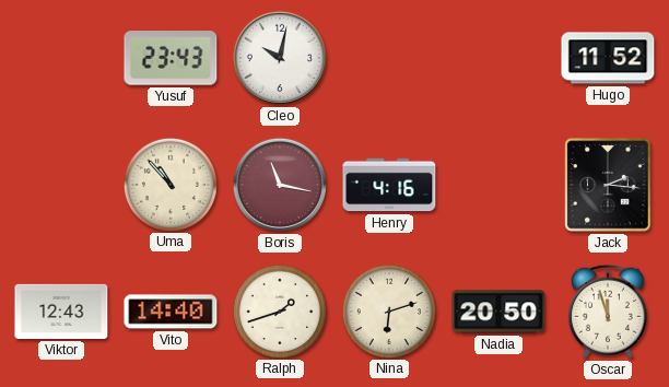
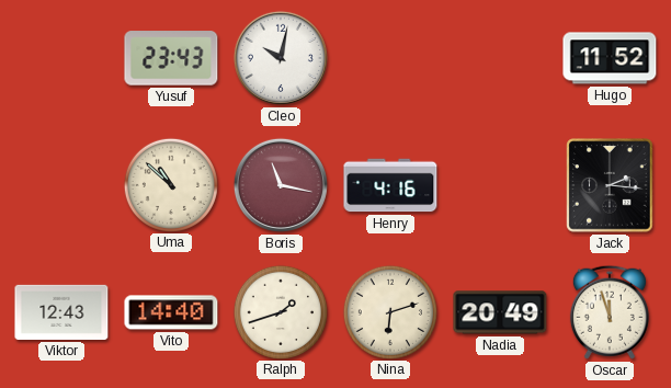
Uma: 10:53 -> 10:52
Nadia: 20:50 -> 20:49
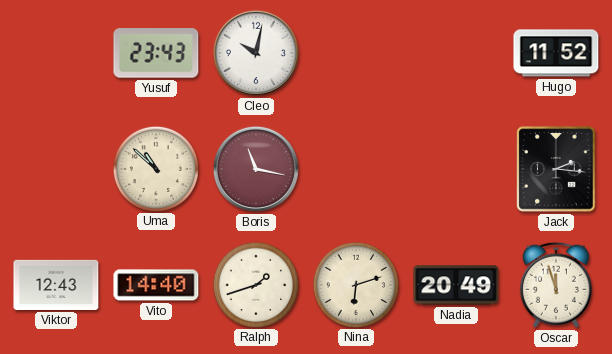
Henry: 4:16 -> none
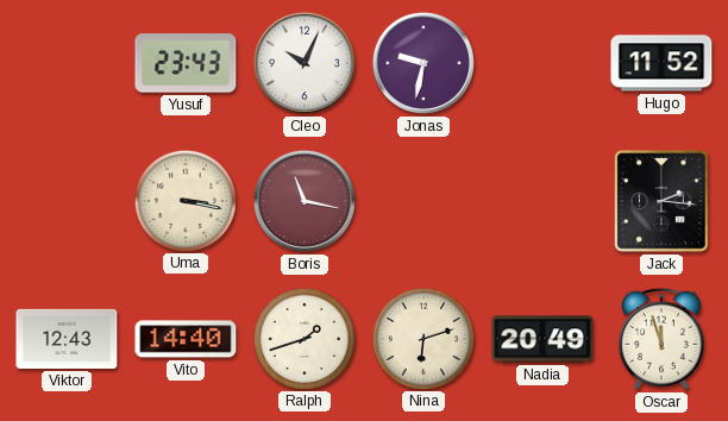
Cleo: 10:02 -> 10:04
Jonas: none -> 9:32
Uma: 10:52 -> 3:17
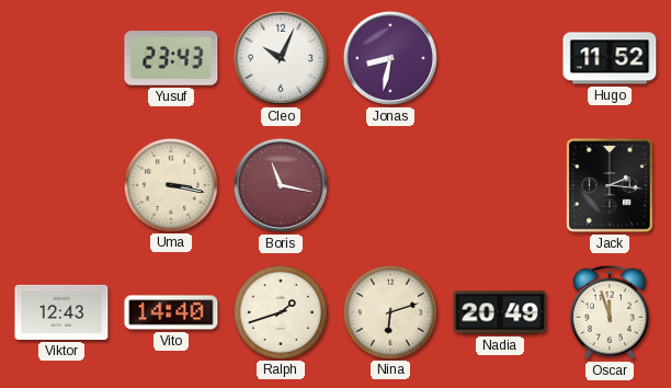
Jonas: 9:32 -> 8:32
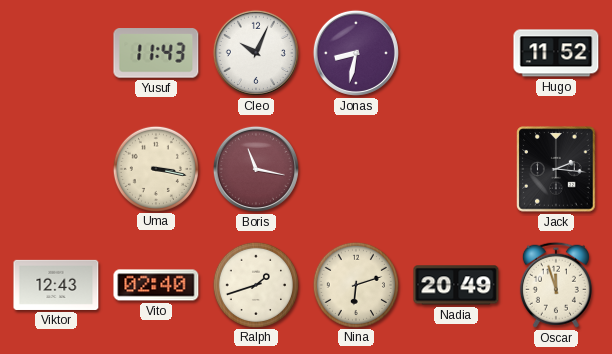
Yusuf: 23:43 -> 11:43
Vito: 14:40 -> 02:40
